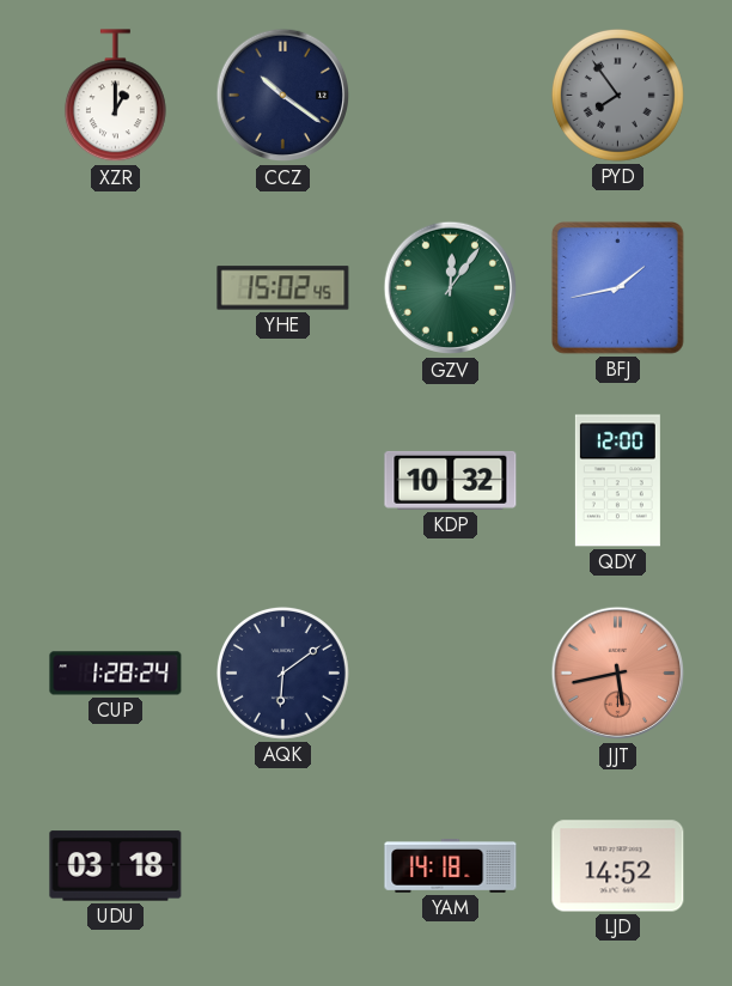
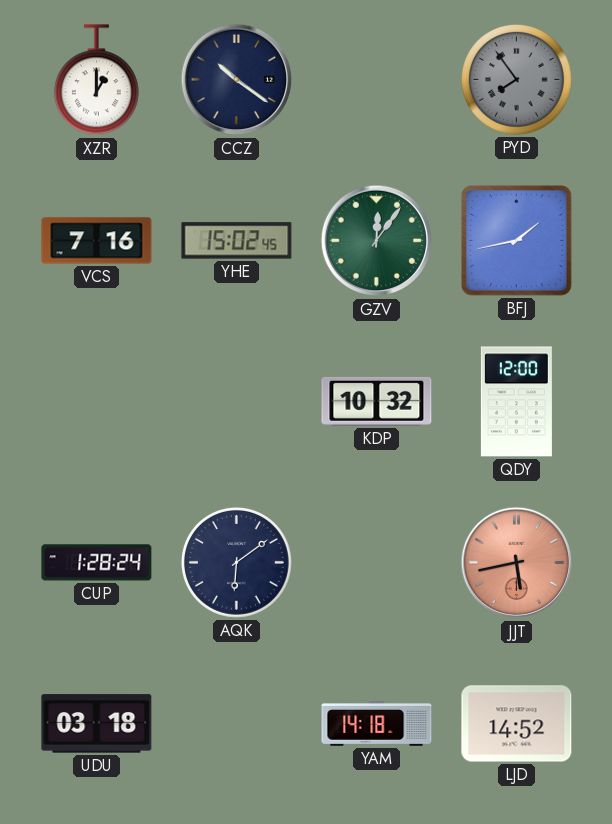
VCS: none -> 7:16
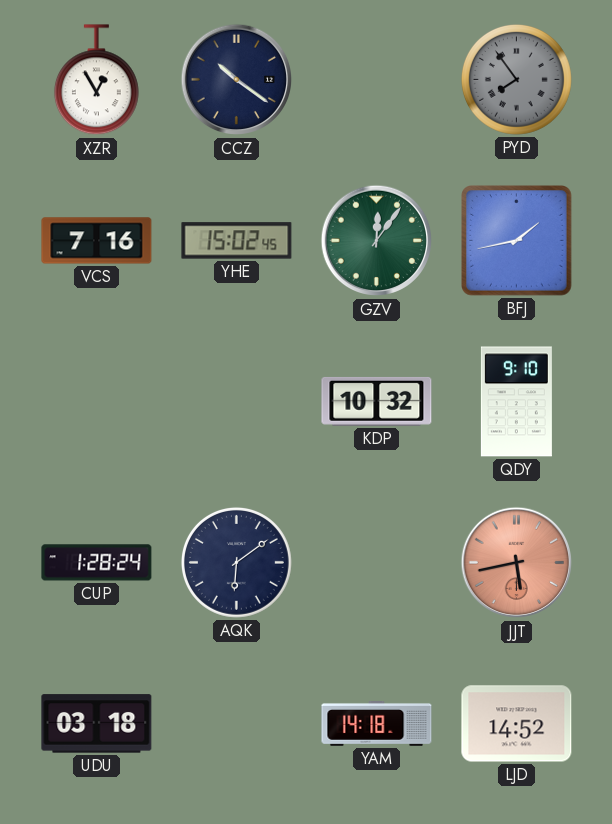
XZR: 1:00 -> 12:55
QDY: 12:00 -> 9:10
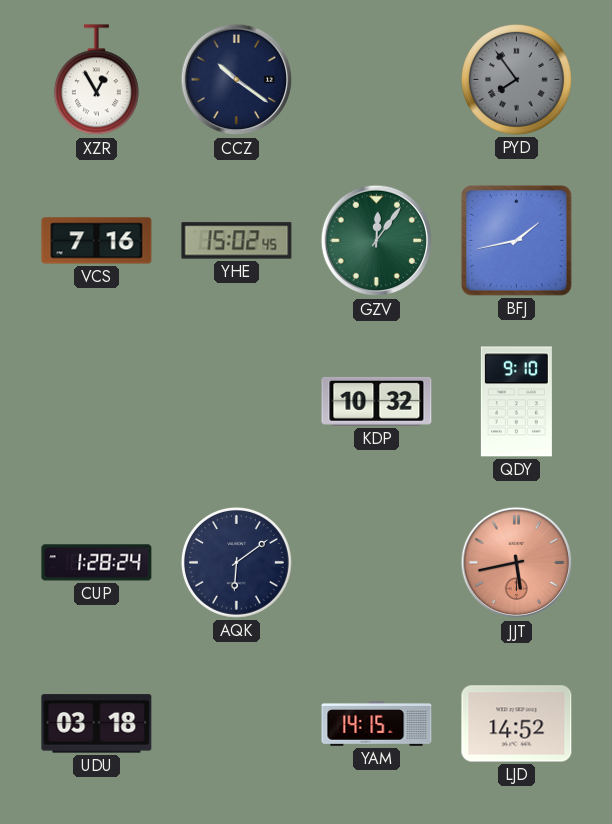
YAM: 14:18 -> 14:15
